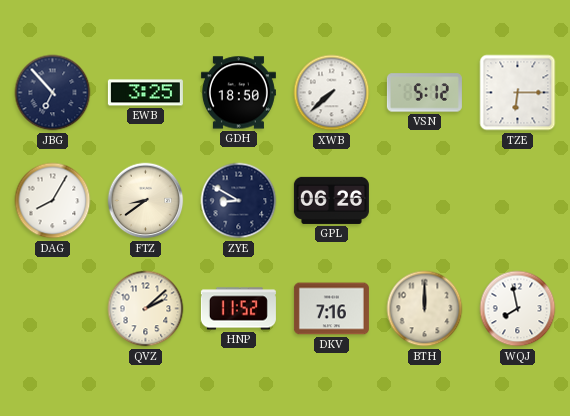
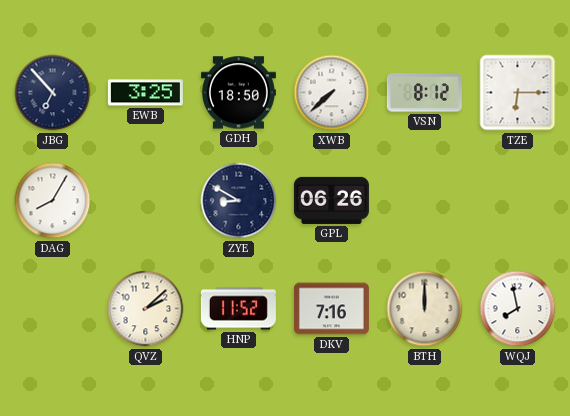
VSN: 5:12 -> 8:12
FTZ: 8:39 -> none
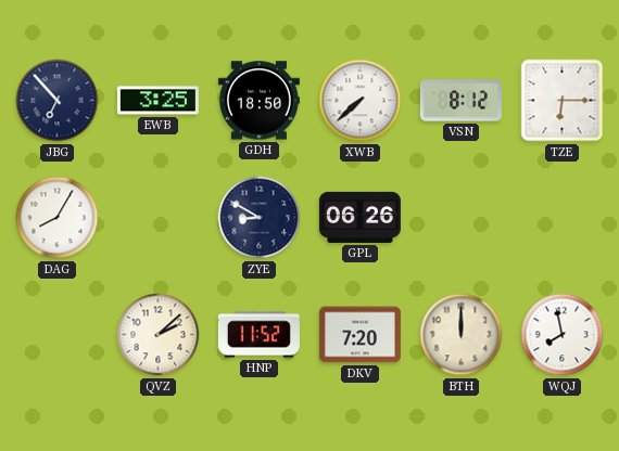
DKV: 7:16 -> 7:20
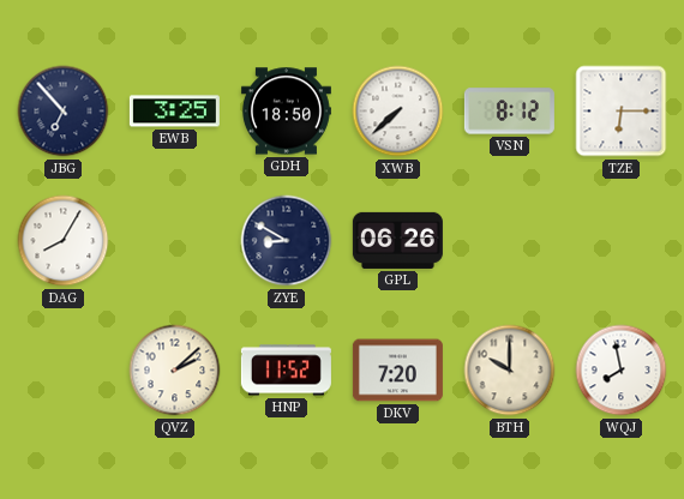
BTH: 12:00 -> 10:00
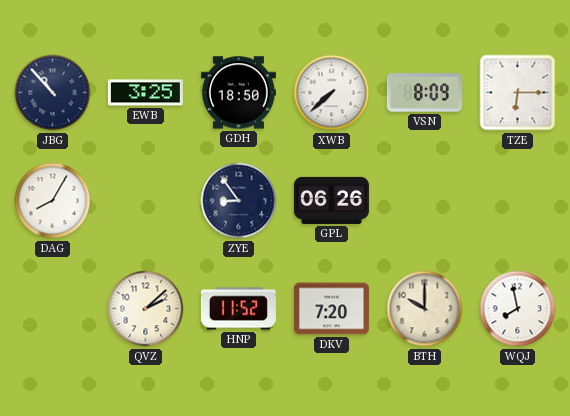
JBG: 6:53 -> 10:53
VSN: 8:12 -> 8:09
ZYE: 8:50 -> 8:54
